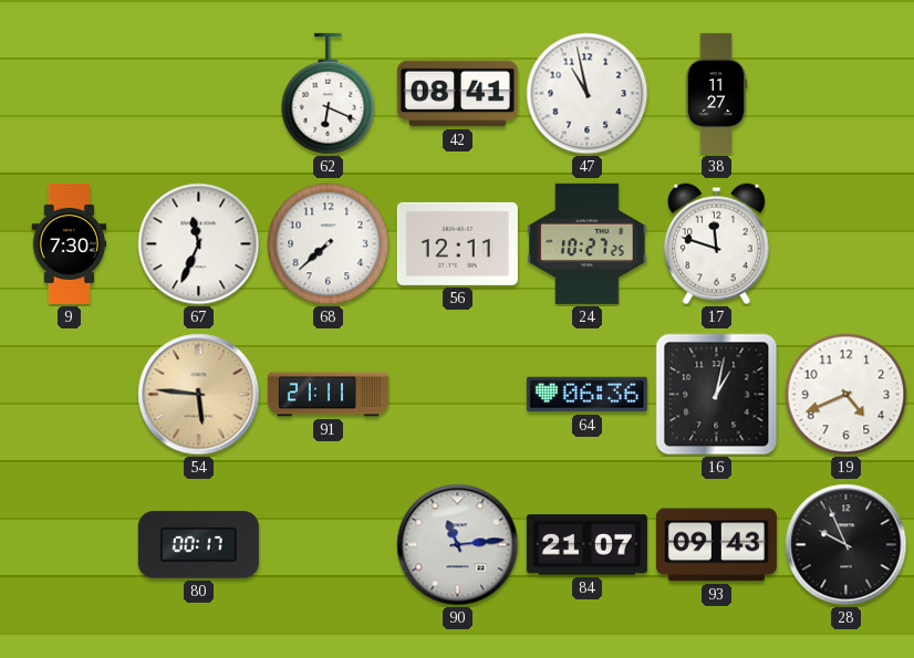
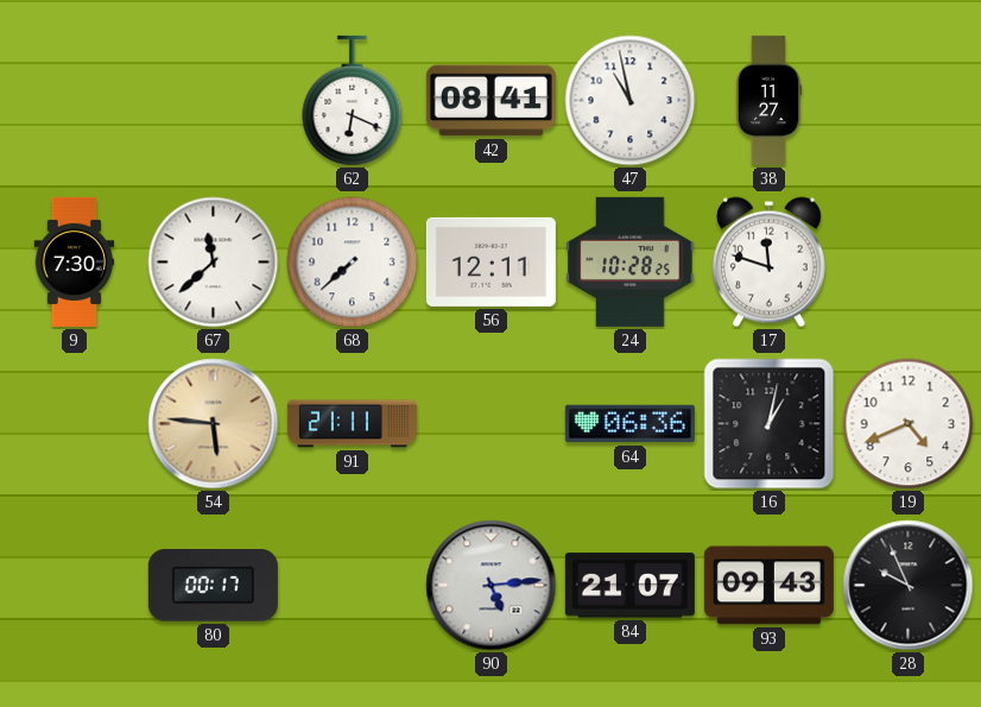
67: 11:34 -> 11:38
24: 10:27 -> 10:28
90: 11:14 -> 5:14
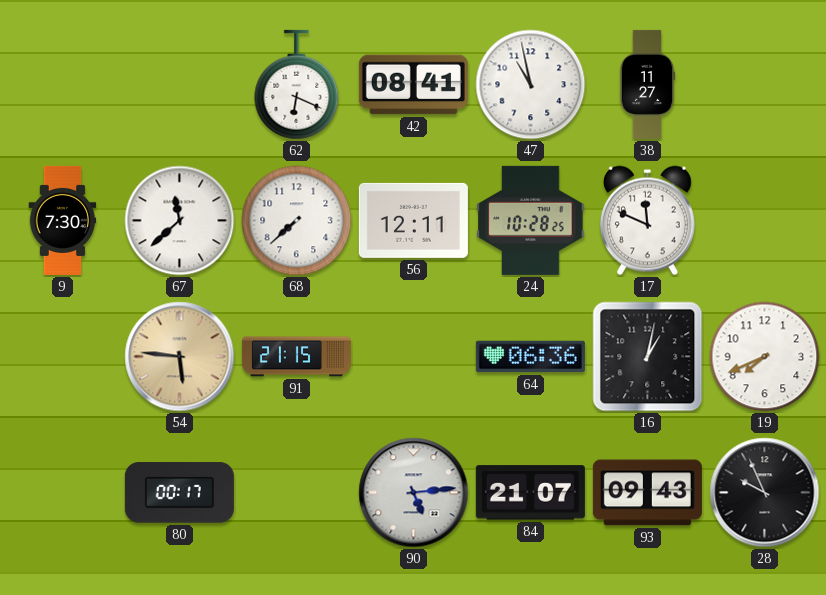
17: 11:48 -> 11:49
91: 21:11 -> 21:15
19: 4:41 -> 7:41
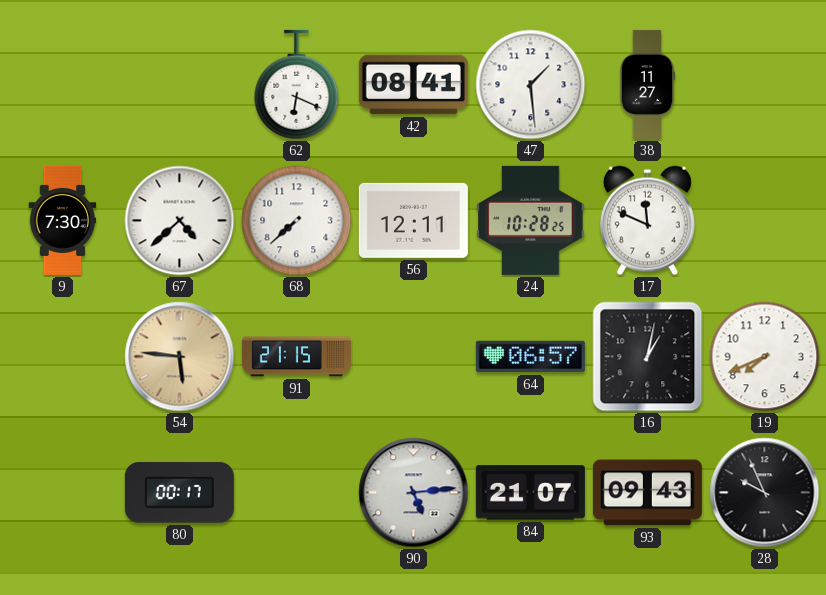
47: 10:58 -> 1:29
67: 11:38 -> 4:38
64: 06:36 -> 06:57
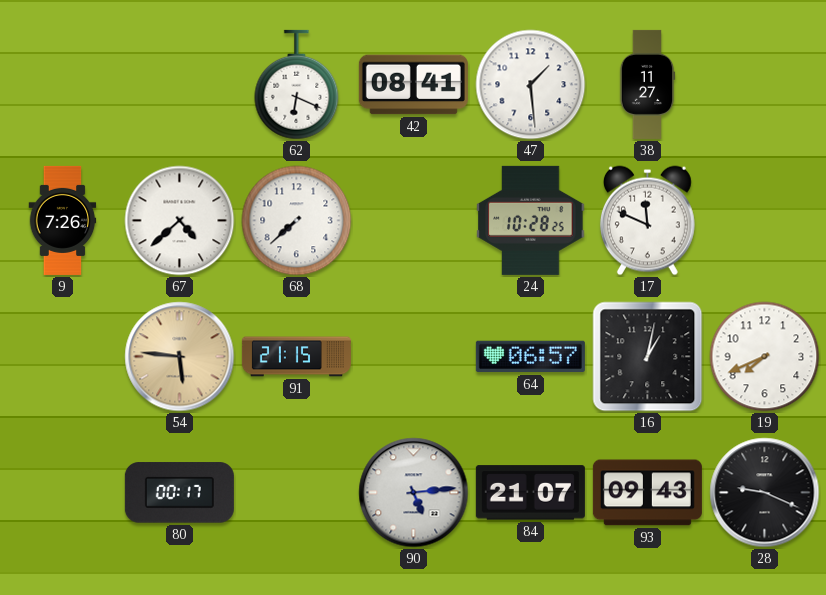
9: 7:30 -> 7:26
56: 12:11 -> none
28: 9:56 -> 9:19
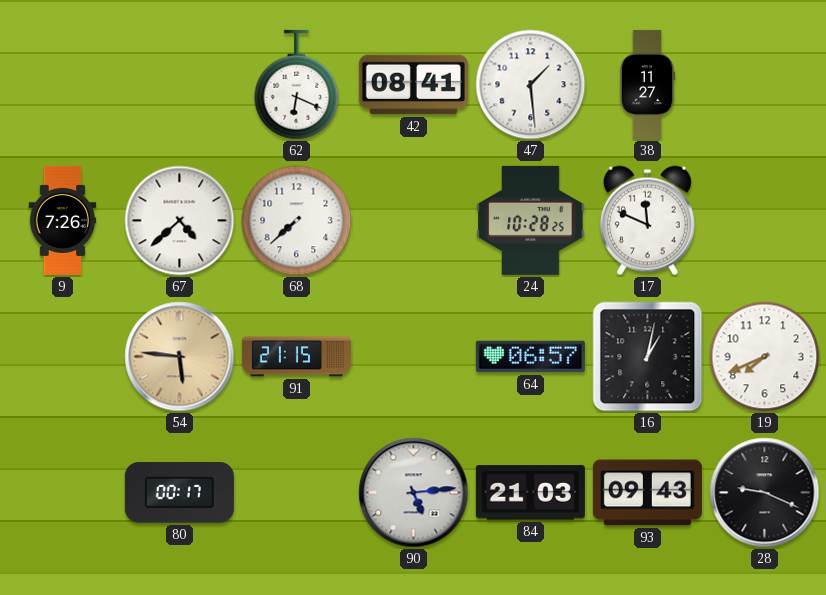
84: 21:07 -> 21:03
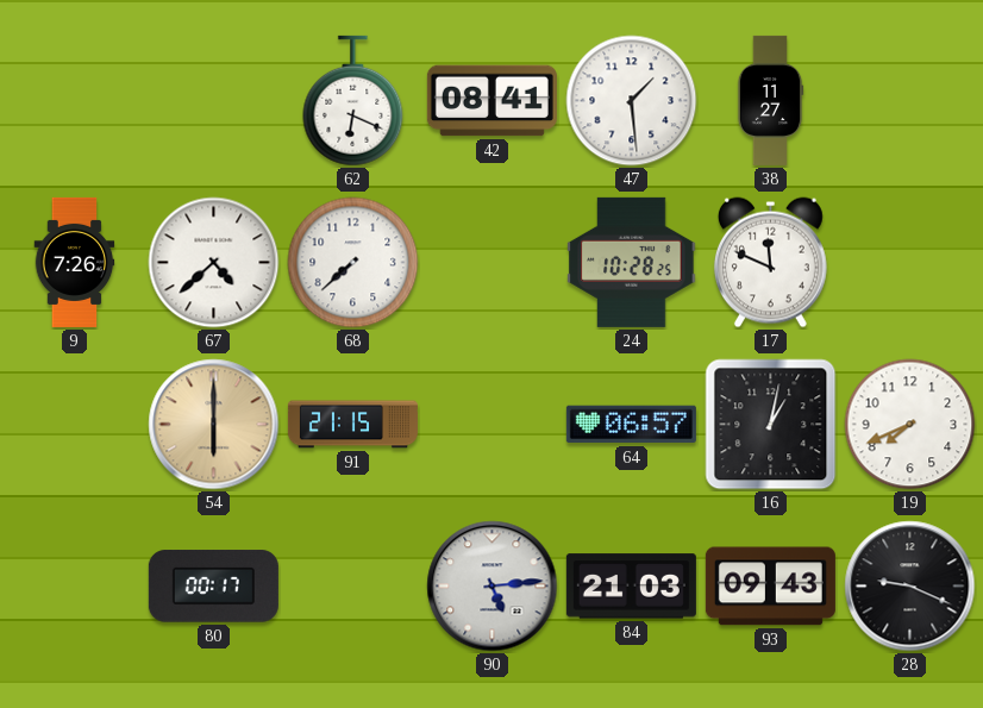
54: 5:46 -> 6:00
